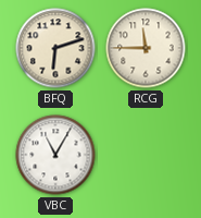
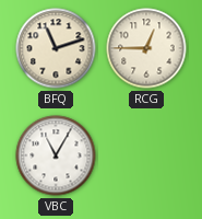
BFQ: 6:12 -> 11:12
RCG: 11:45 -> 12:45
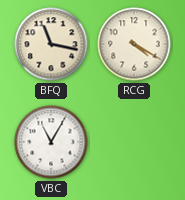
BFQ: 11:12 -> 11:17
RCG: 12:45 -> 4:20
